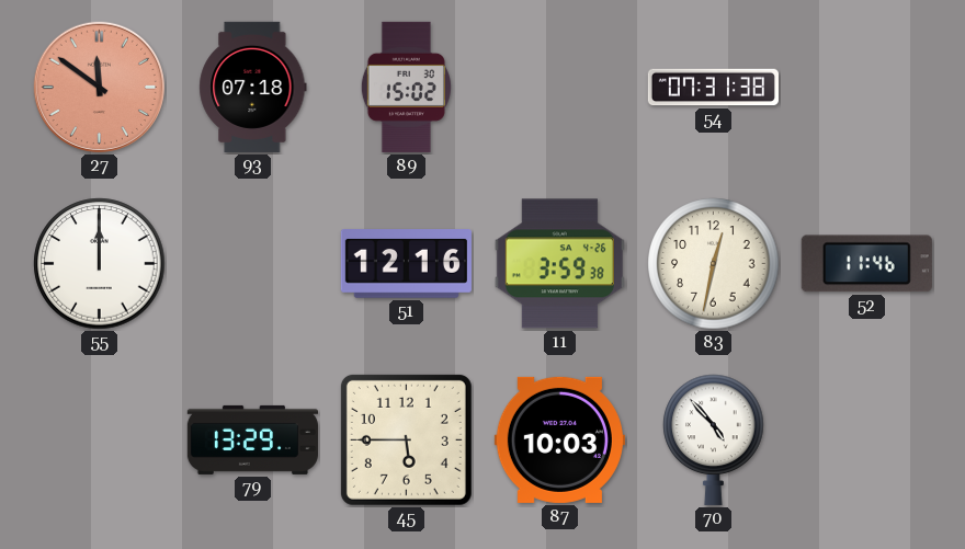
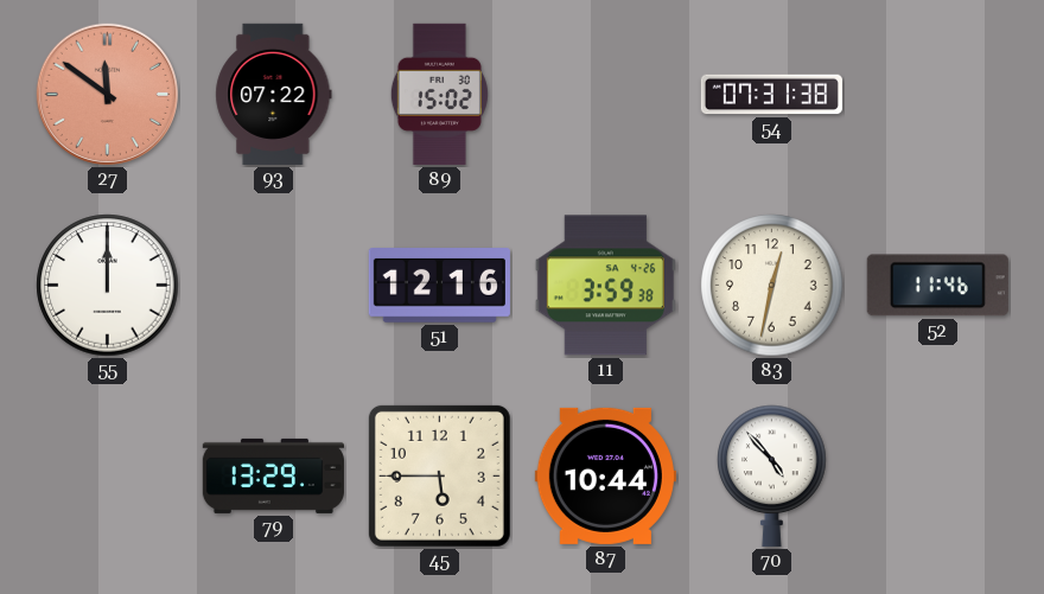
93: 07:18 -> 07:22
87: 10:03 -> 10:44
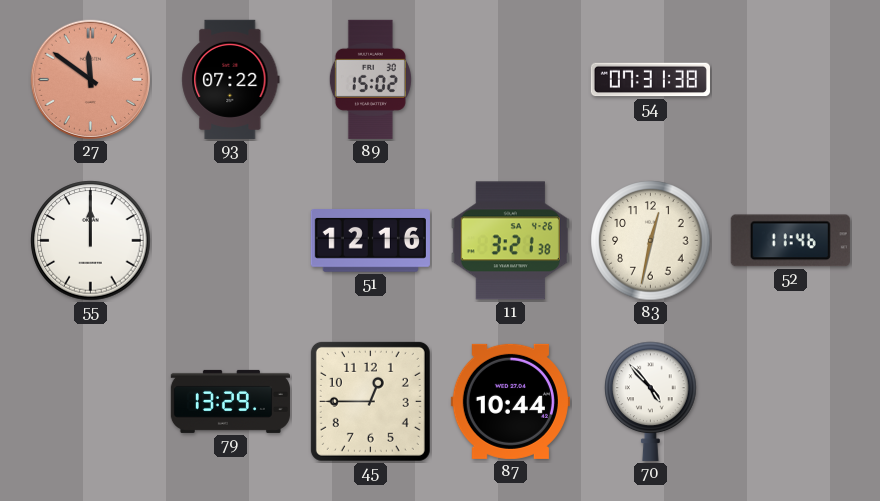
11: 3:59 -> 3:21
45: 5:45 -> 12:45
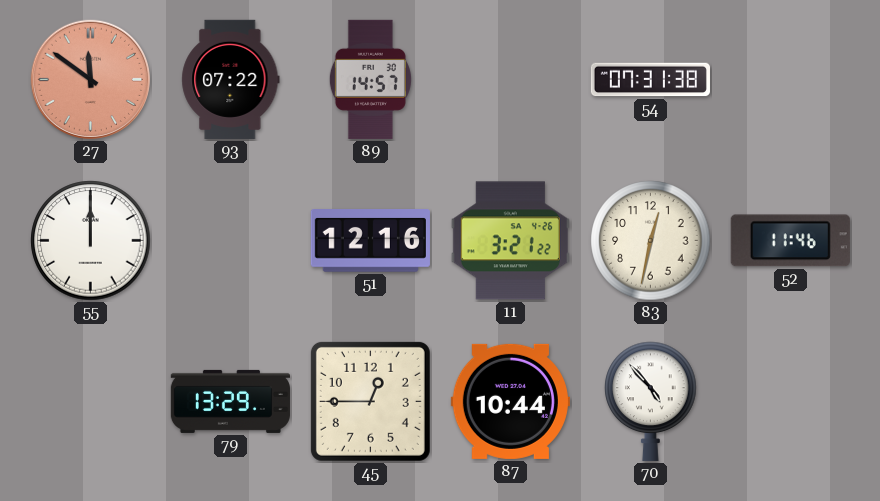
89: 15:02 -> 14:57
11: 3:21:38 -> 3:21:22
